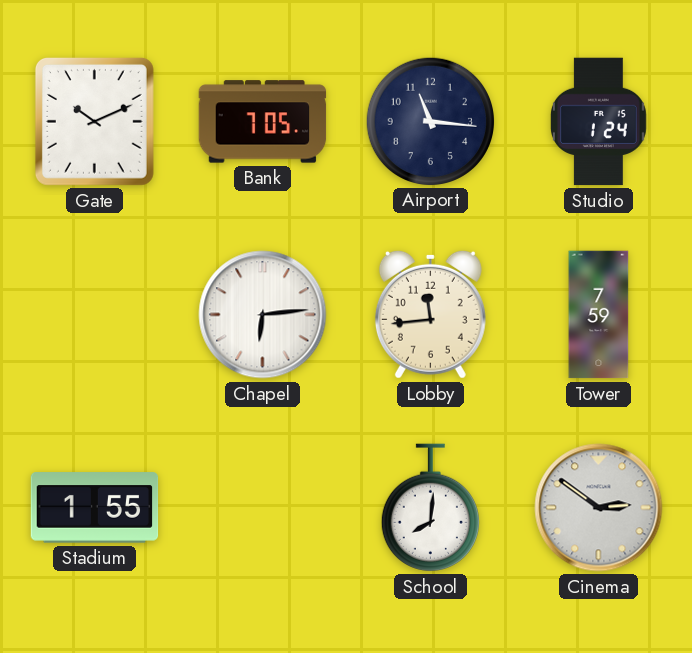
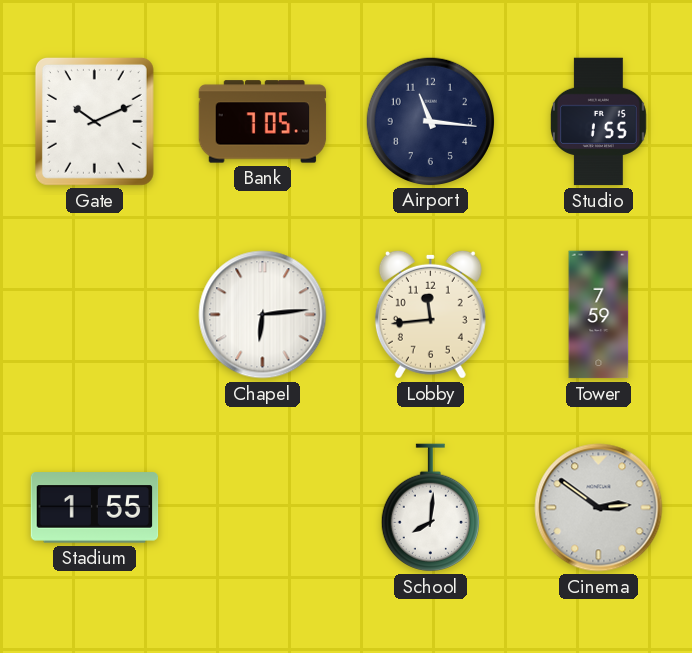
Studio: 1:24 -> 1:55
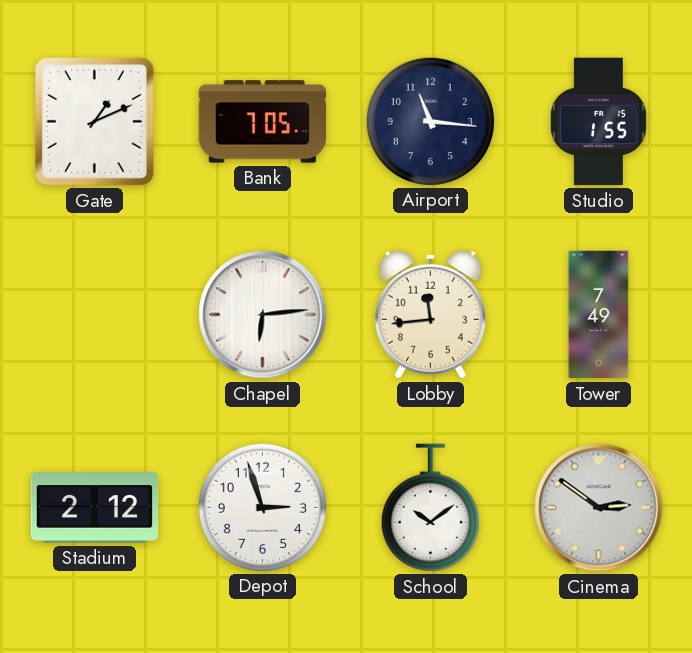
Gate: 10:11 -> 1:11
Tower: 7:59 -> 7:49
Stadium: 1:55 -> 2:12
Depot: none -> 2:57
School: 8:01 -> 10:09
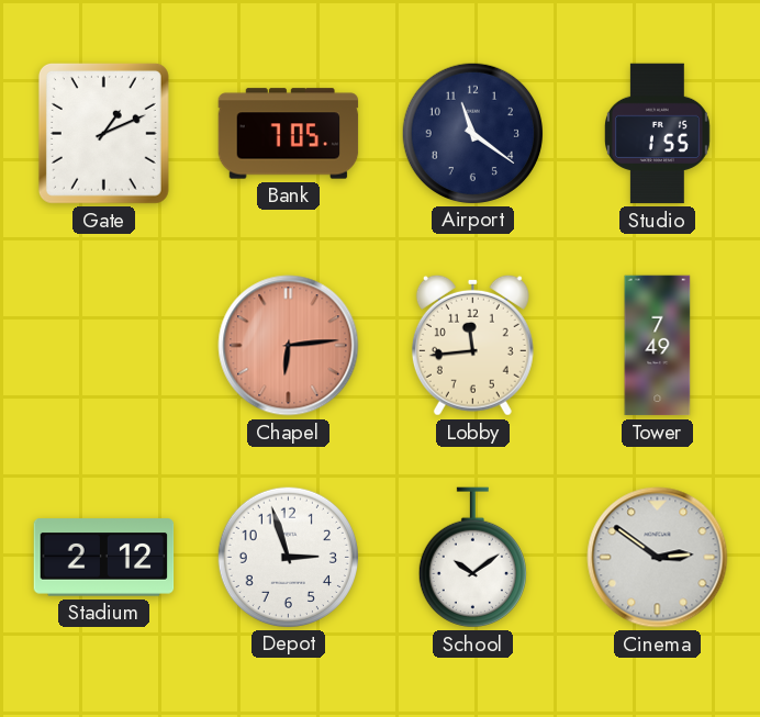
Airport: 11:16 -> 11:21
Chapel dial: white -> salmon
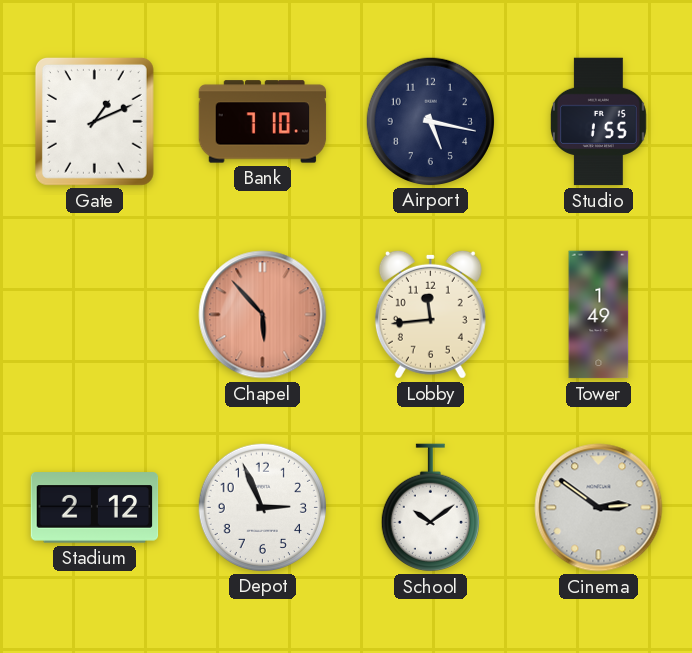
Bank: 7:05 -> 7:10
Airport: 11:21 -> 5:17
Chapel: 6:14 -> 5:53
Tower: 7:49 -> 1:49
Depot: 2:57 -> 2:56
